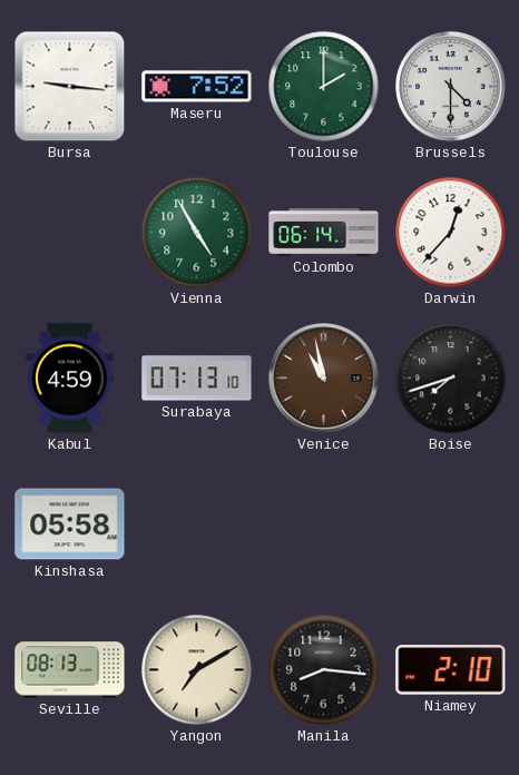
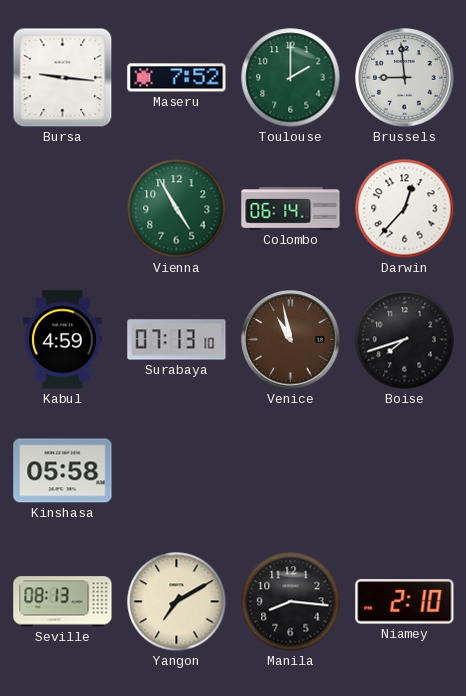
Brussels: 4:30 -> 8:59
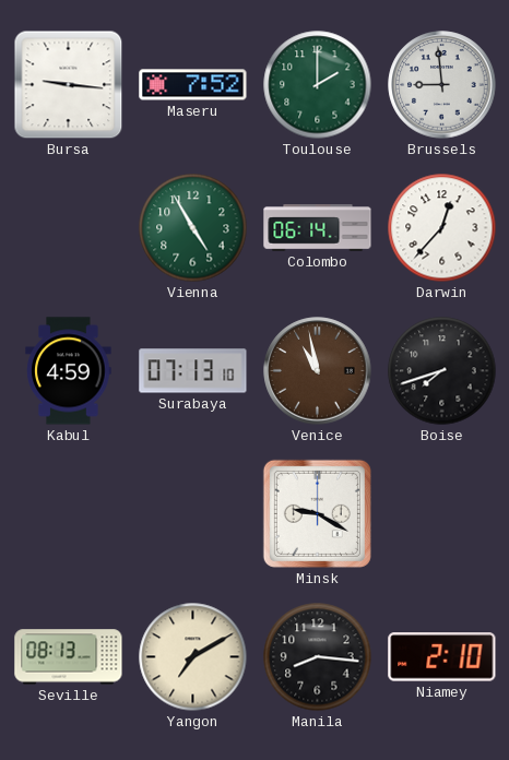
Kinshasa: 05:58 -> none
Minsk: none -> 9:20
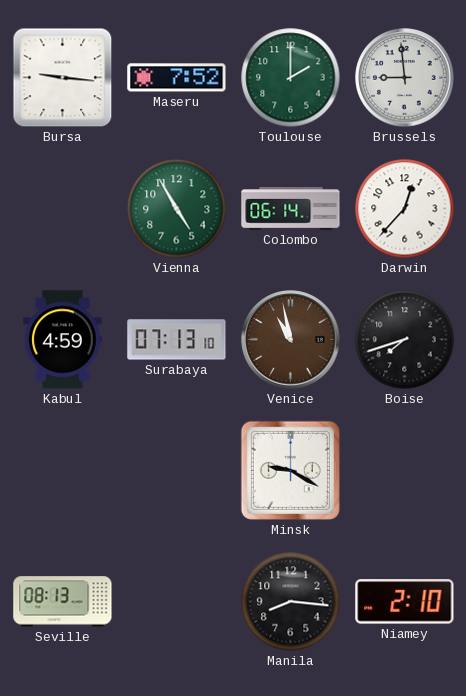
Yangon: 7:10 -> none
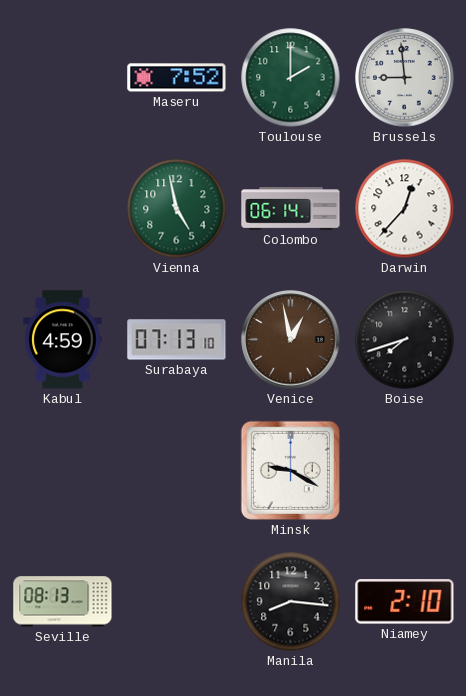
Bursa: 9:16 -> none
Vienna: 4:55 -> 4:58
Venice: 10:58 -> 12:58
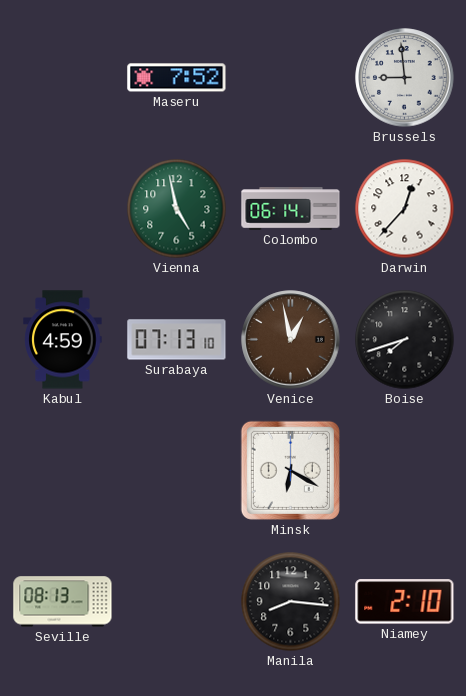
Toulouse: 2:00 -> none
Minsk: 9:20 -> 6:20
